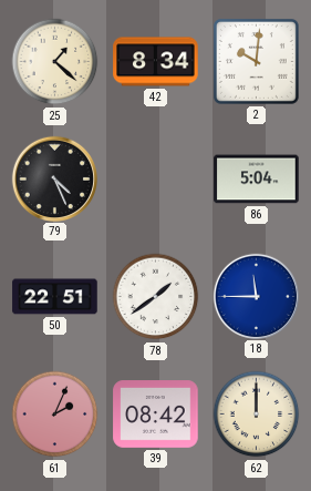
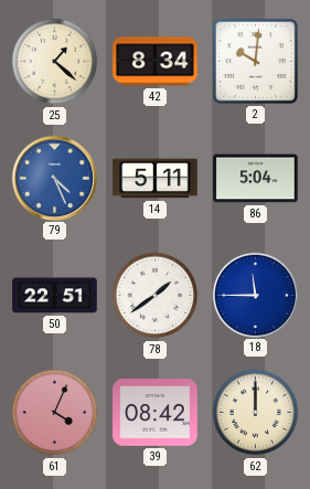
79 dial: black -> blue
14: none -> 5:11
61: 2:04 -> 4:04
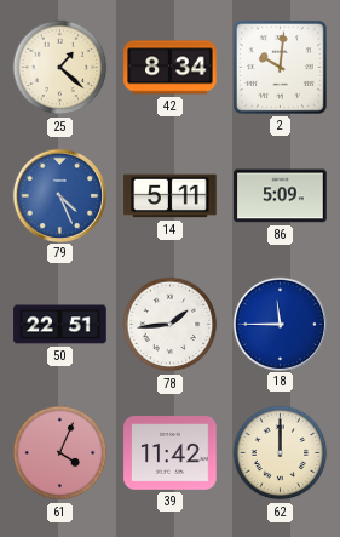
86: 5:04 -> 5:09
78: 1:39 -> 1:44
39: 08:42 -> 11:42
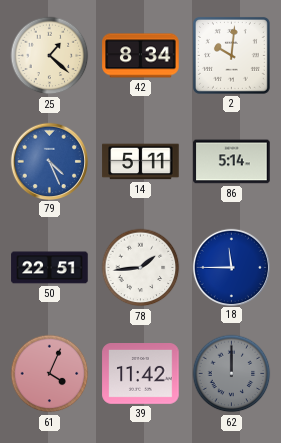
86: 5:09 -> 5:14
62 dial: cream -> grey
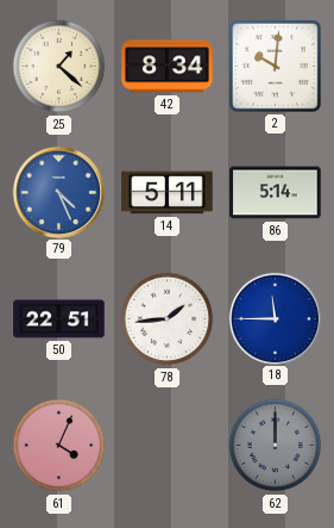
39: 11:42 -> none
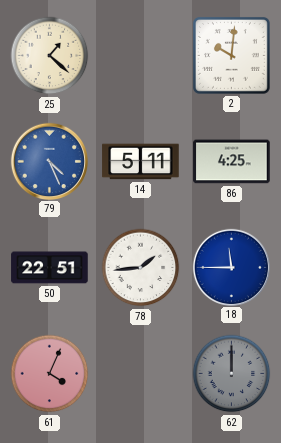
42: 8:34 -> none
86: 5:14 -> 4:25
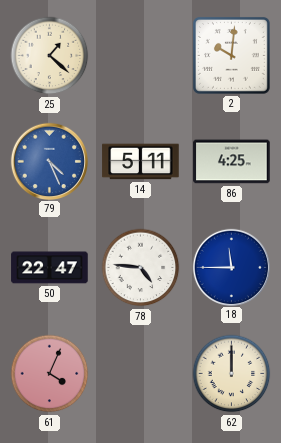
50: 22:51 -> 22:47
78: 1:44 -> 4:46
62 dial: grey -> cream
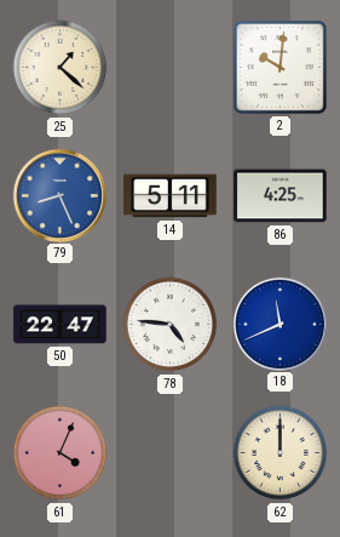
79: 4:26 -> 8:26
18: 11:45 -> 11:41
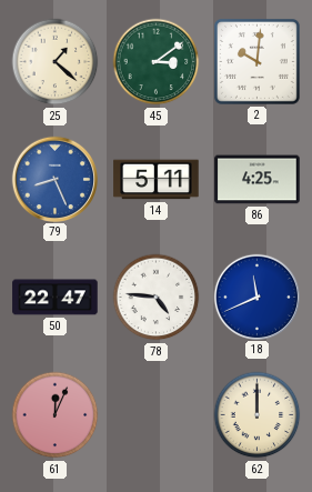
45: none -> 3:09
61: 4:04 -> 12:04
